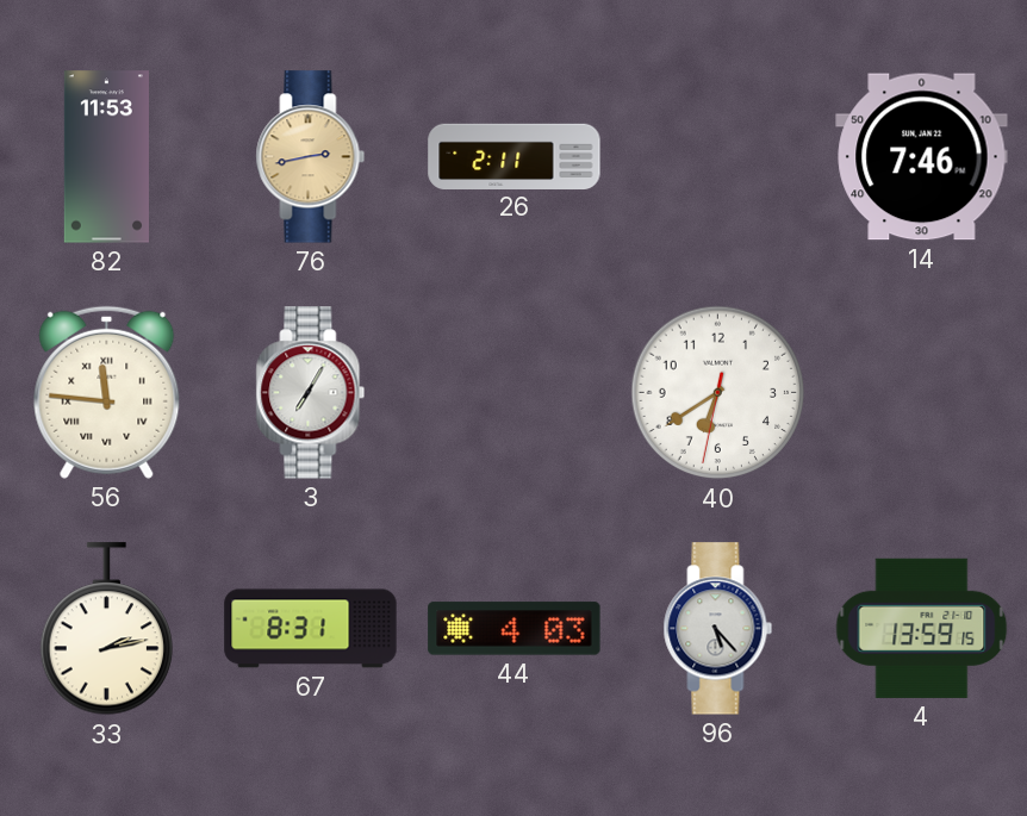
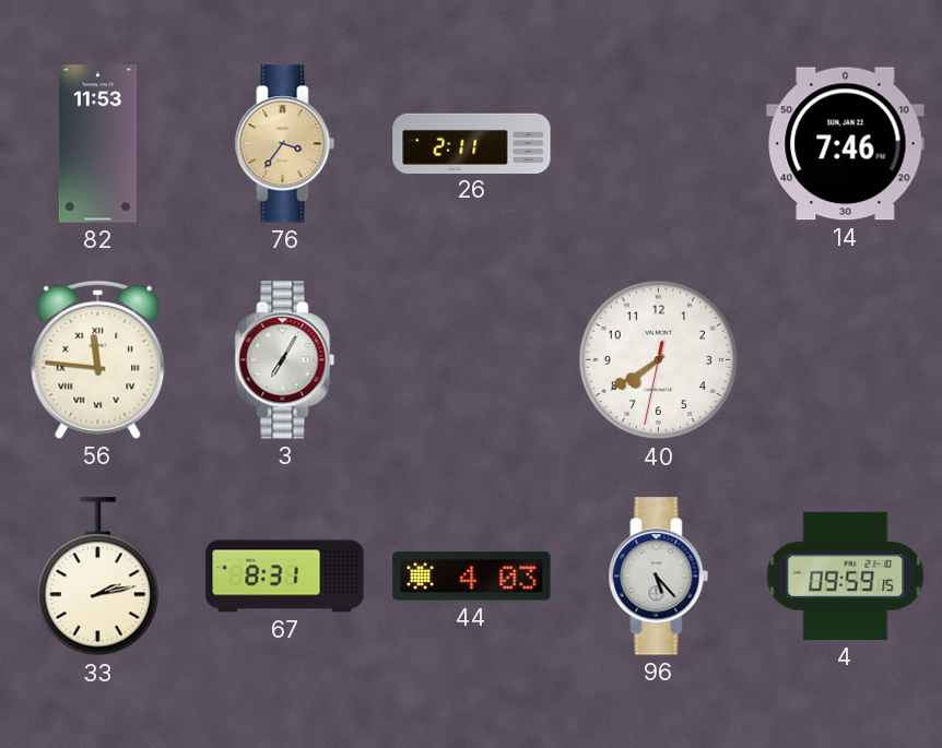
76: 2:43 -> 3:36
40: 6:39 -> 7:39
4: 13:59 -> 09:59
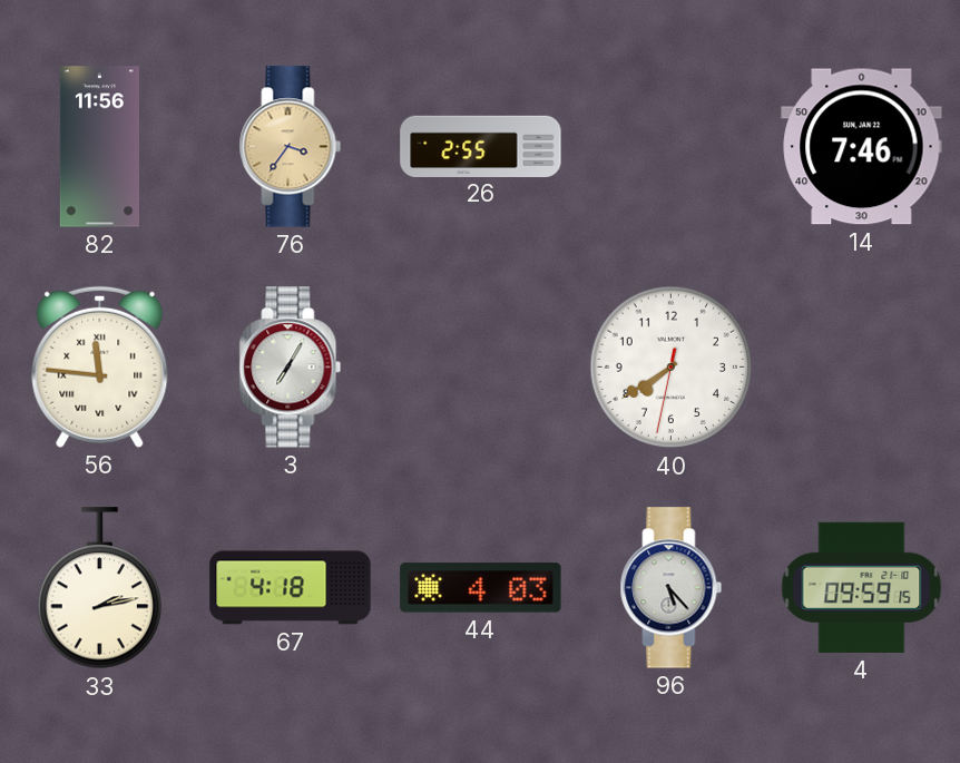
82: 11:53 -> 11:56
26: 2:11 -> 2:55
67: 8:31 -> 4:18
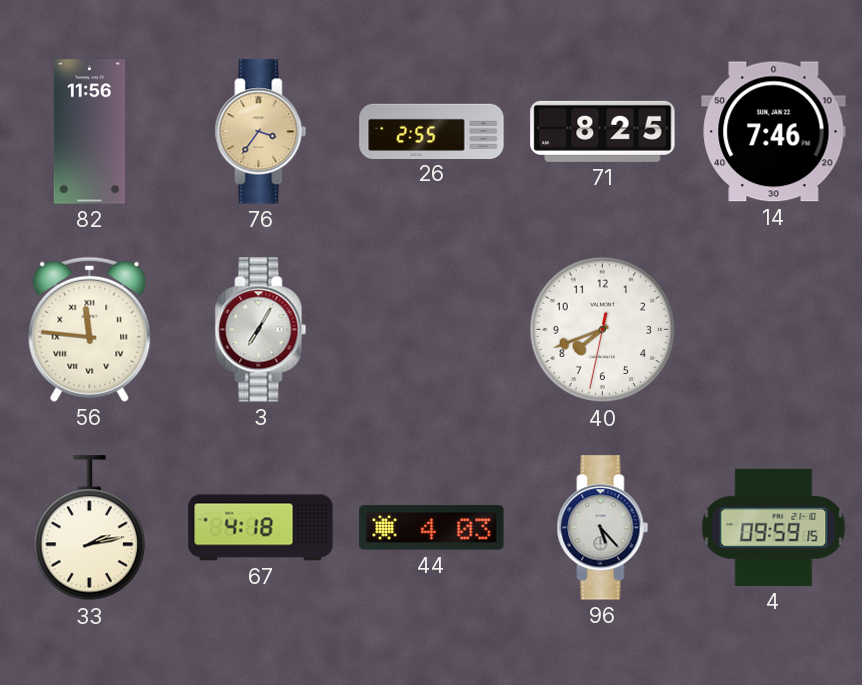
71: none -> 8:25
40: 7:39 -> 7:41
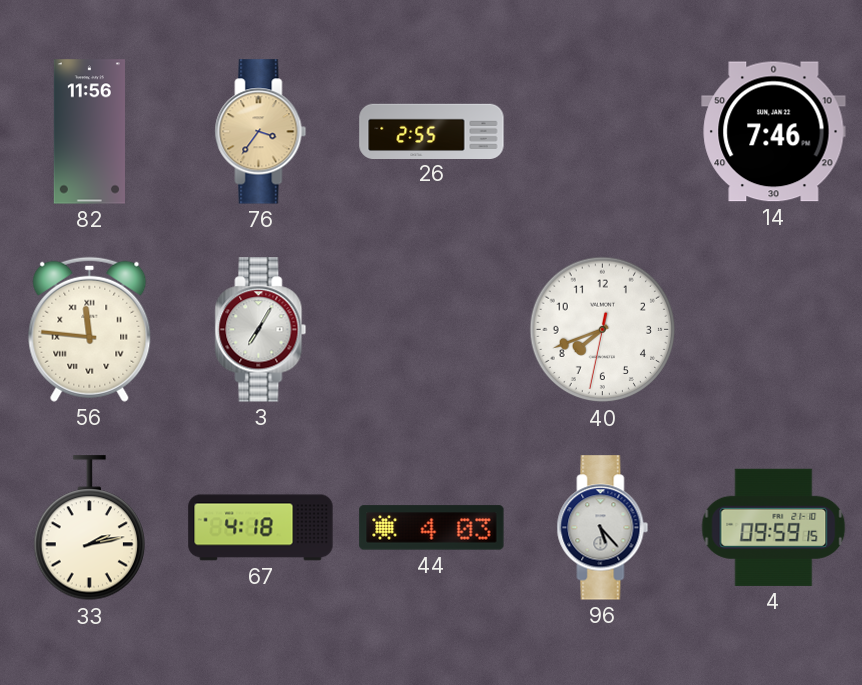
71: 8:25 -> none
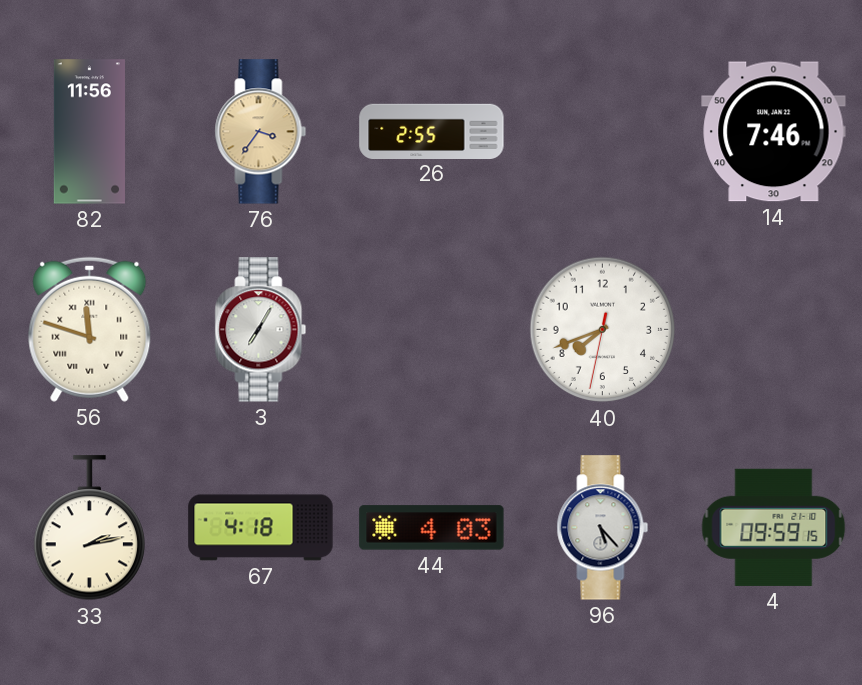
56: 11:46 -> 11:48
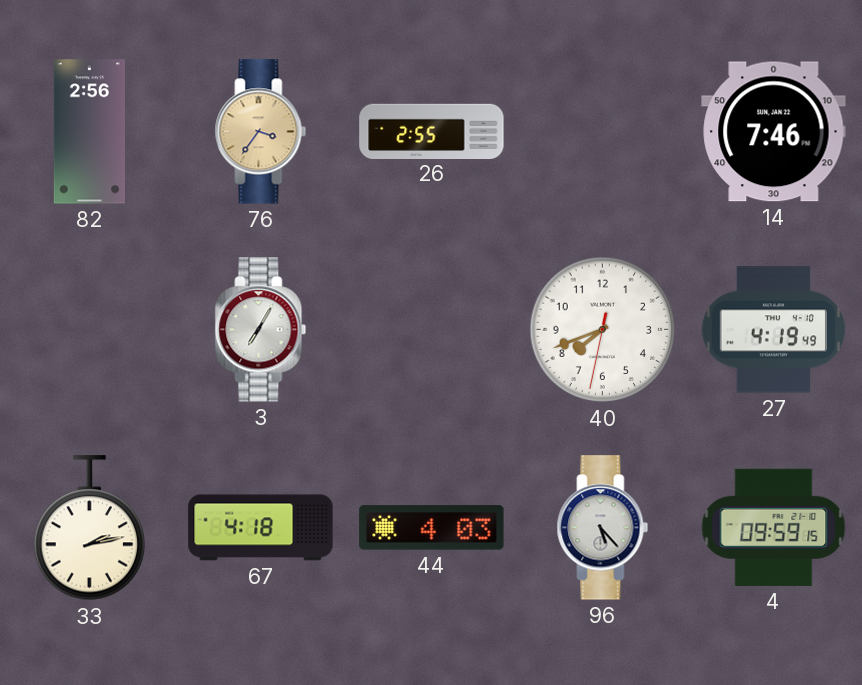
82: 11:56 -> 2:56
56: 11:48 -> none
27: none -> 4:19
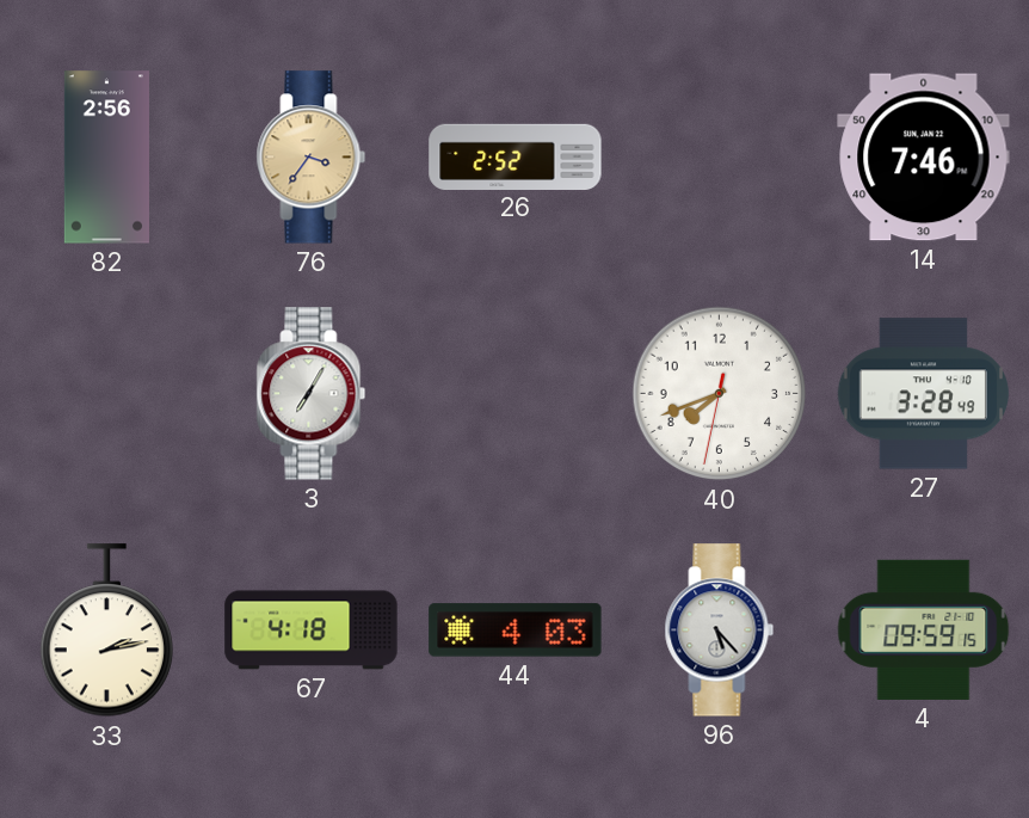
26: 2:55 -> 2:52
27: 4:19 -> 3:28
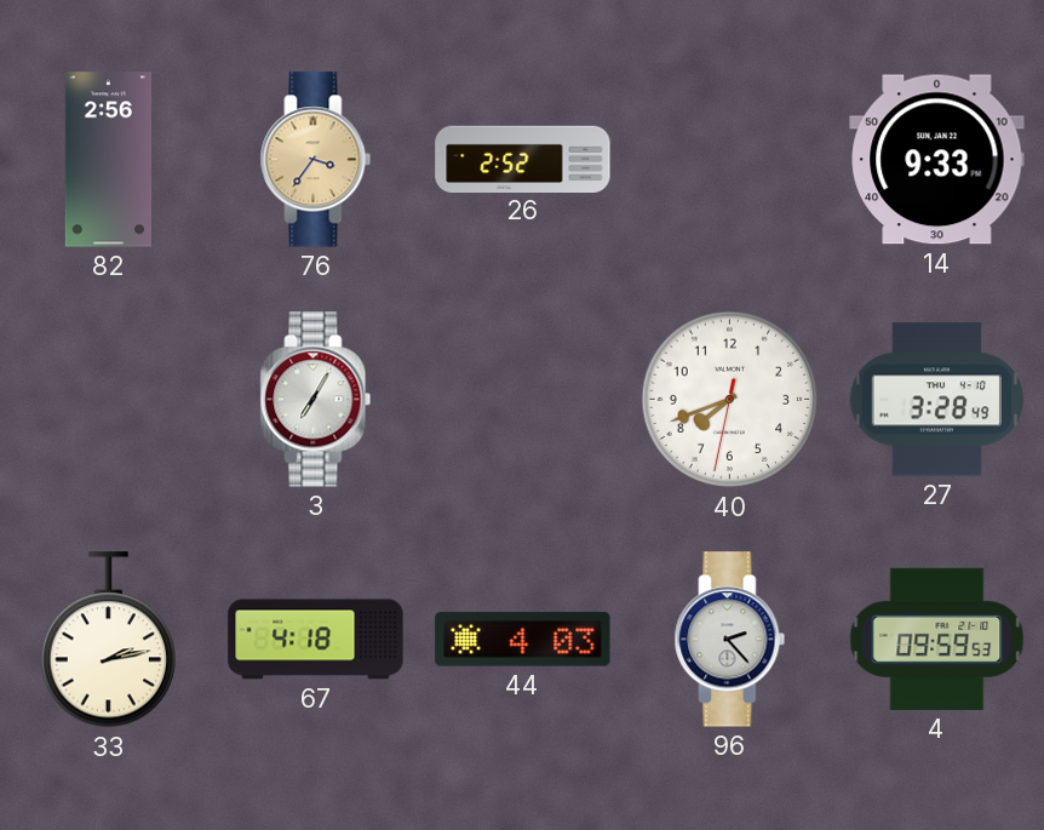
14: 7:46 -> 9:33
96: 5:23 -> 2:23
4: 09:59:15 -> 09:59:53
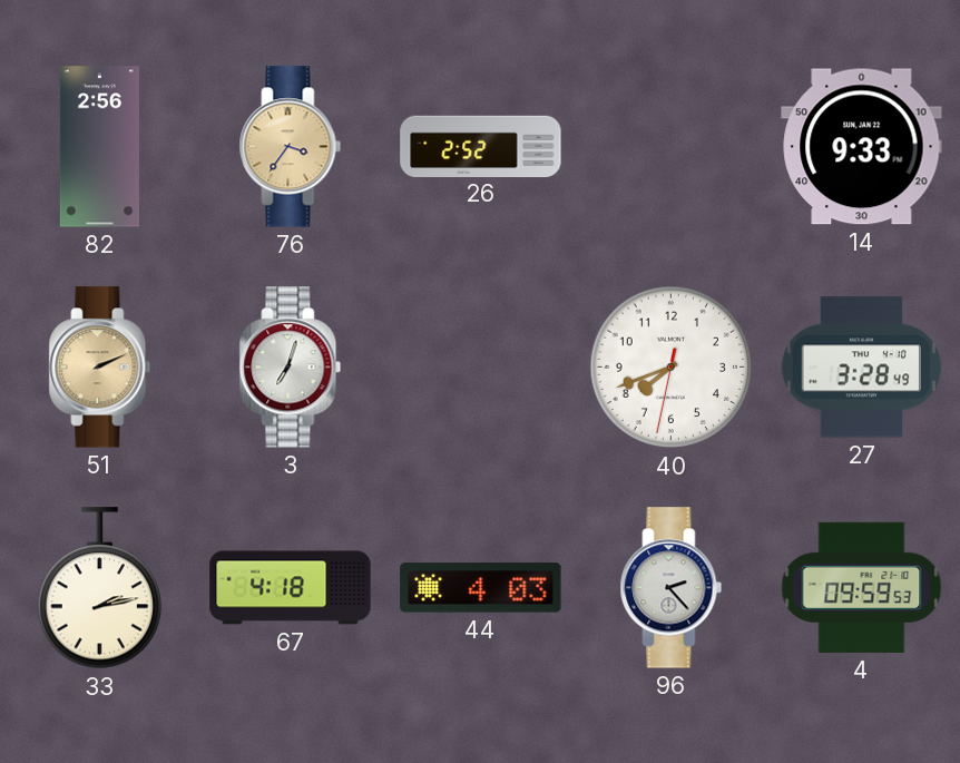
51: none -> 2:11
3: 7:05 -> 7:03
